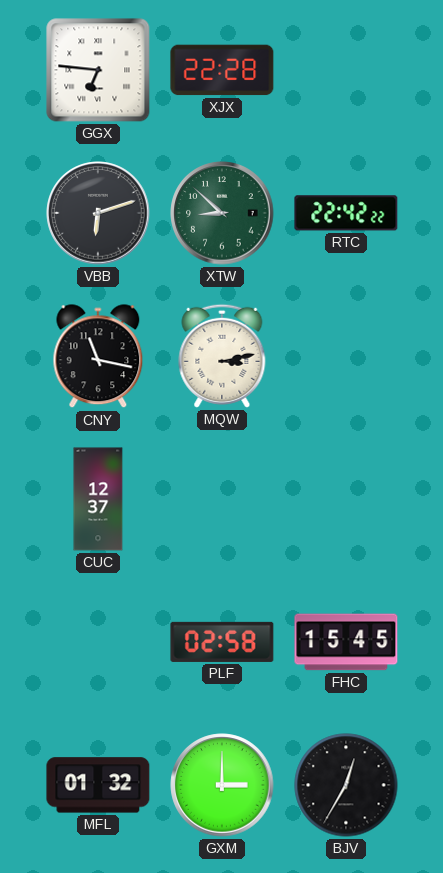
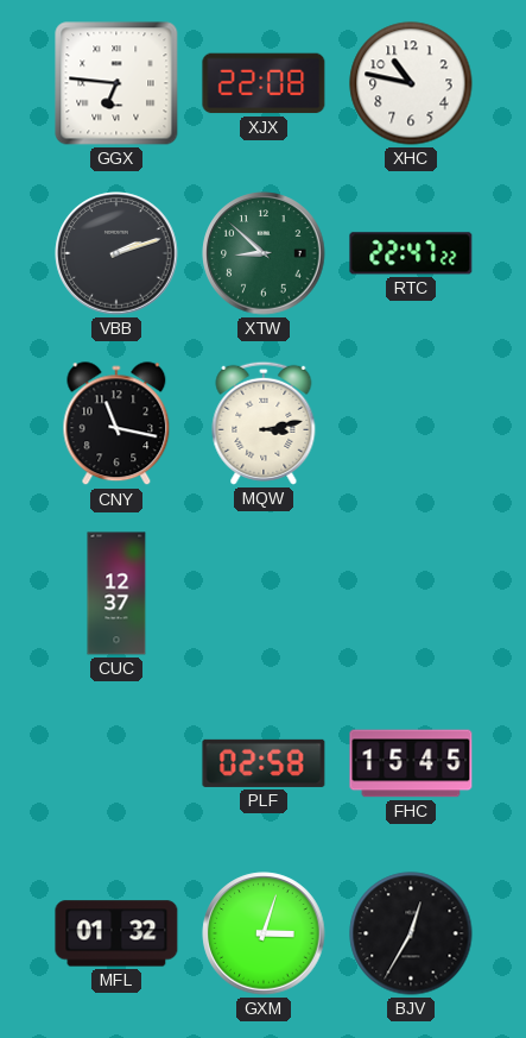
XJX: 22:28 -> 22:08
XHC: none -> 10:47
VBB: 6:12 -> 2:12
RTC: 22:42 -> 22:47
GXM: 3:00 -> 3:03
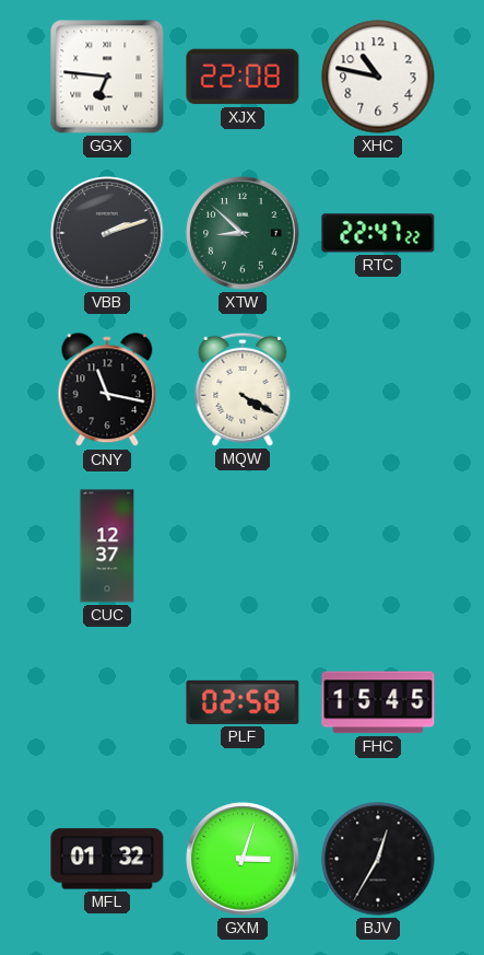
MQW: 3:13 -> 4:20
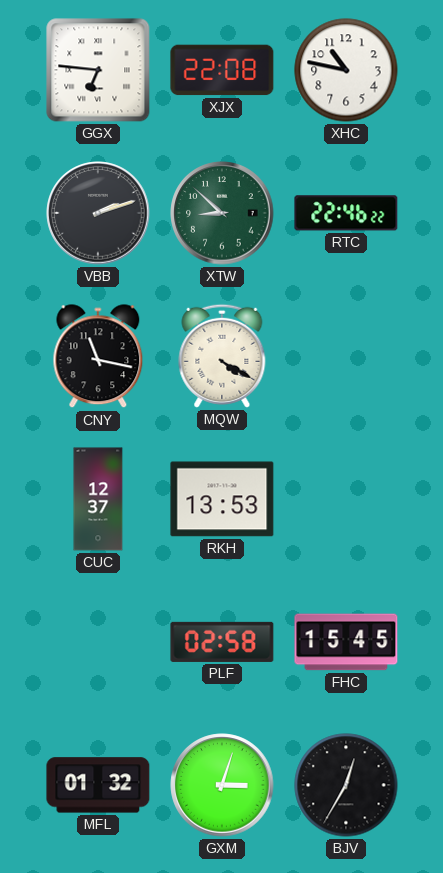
RTC: 22:47 -> 22:46
RKH: none -> 13:53
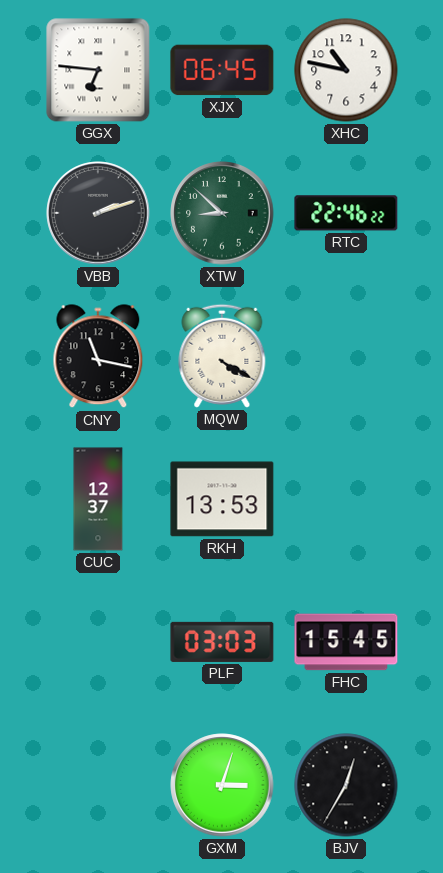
XJX: 22:08 -> 06:45
PLF: 02:58 -> 03:03
MFL: 01:32 -> none
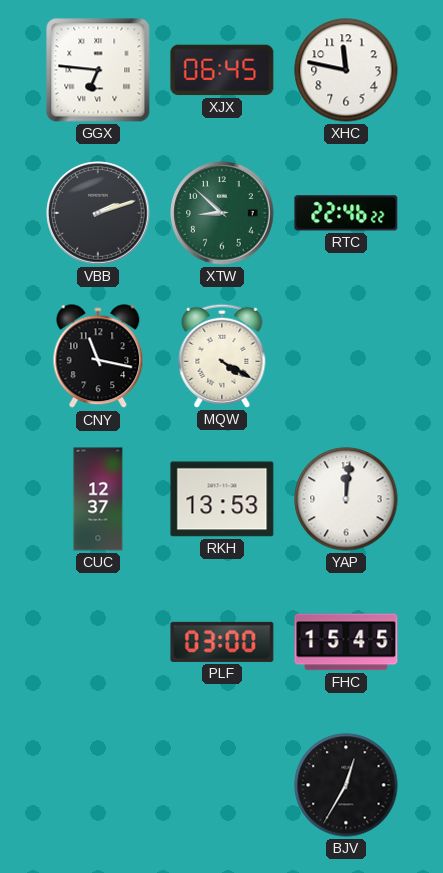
XHC: 10:47 -> 11:47
YAP: none -> 12:01
PLF: 03:03 -> 03:00
GXM: 3:03 -> none
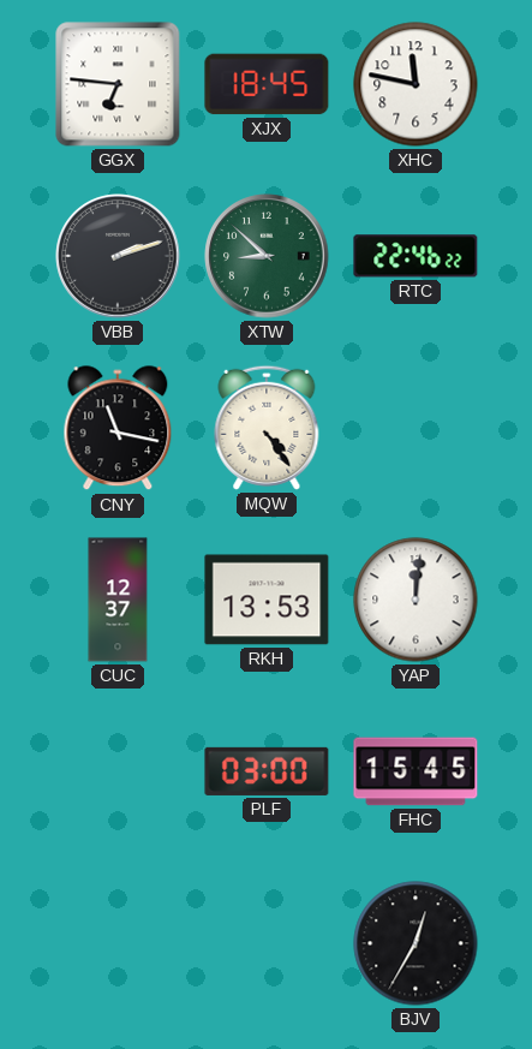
XJX: 06:45 -> 18:45
MQW: 4:20 -> 4:24
